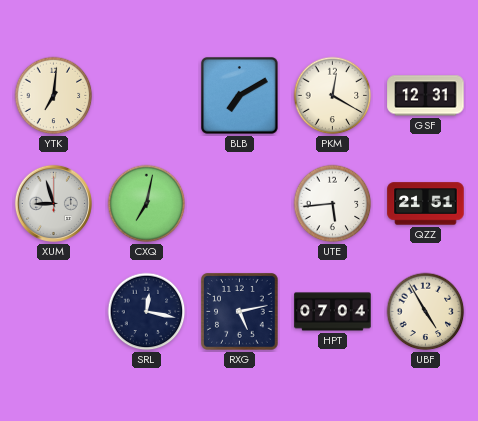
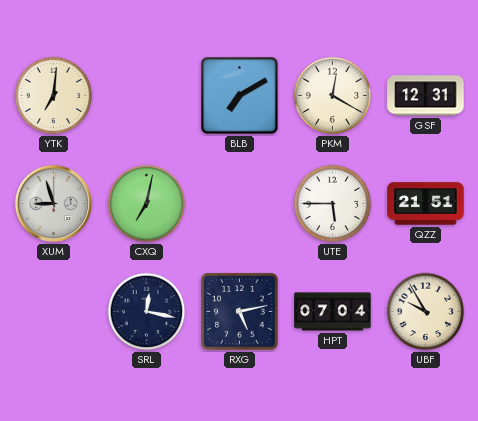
UTE: 5:44 -> 5:45
UBF: 4:55 -> 9:55
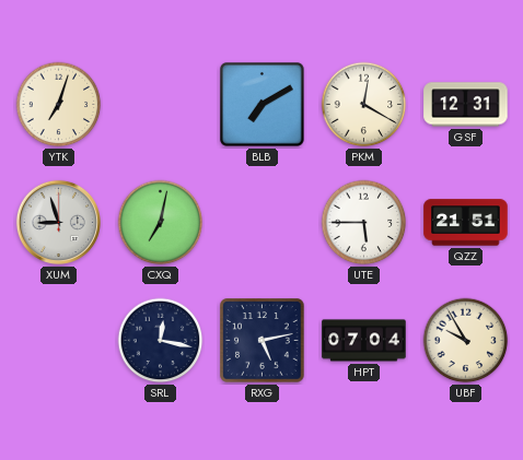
YTK: 7:01 -> 7:03
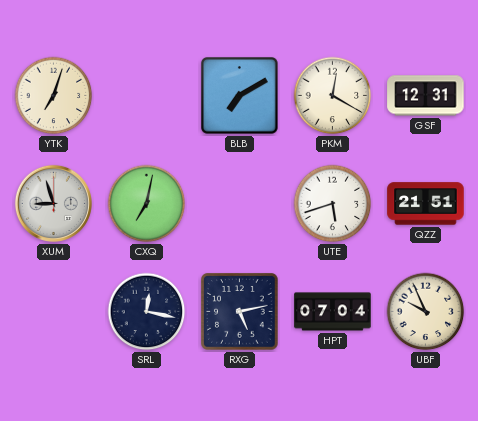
UTE: 5:45 -> 5:42
UBF: 9:55 -> 9:56
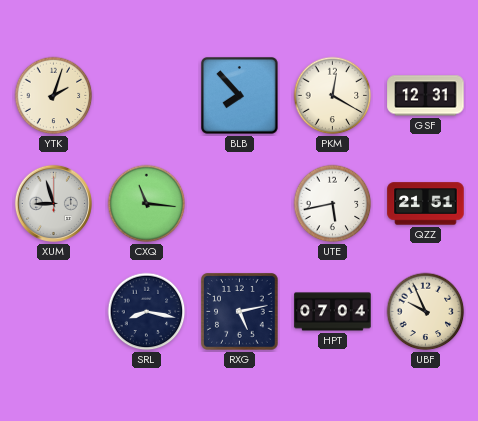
YTK: 7:03 -> 2:03
BLB: 7:10 -> 7:53
CXQ: 7:02 -> 11:16
UTE: 5:42 -> 5:43
SRL: 12:17 -> 8:17
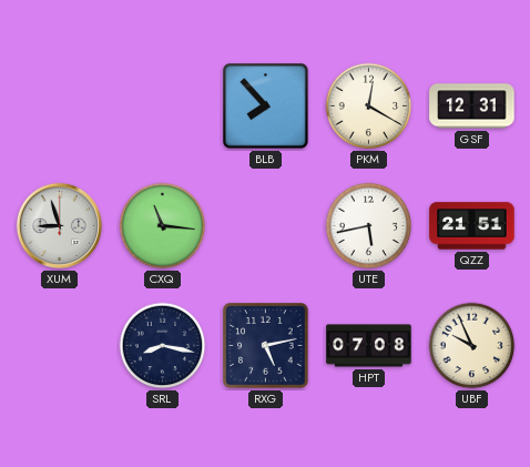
YTK: 2:03 -> none
HPT: 07:04 -> 07:08
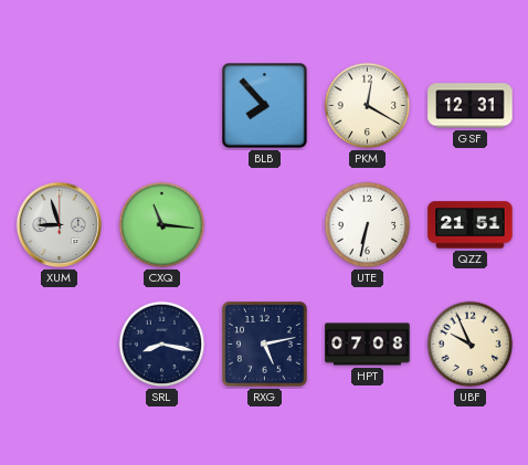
UTE: 5:43 -> 6:32
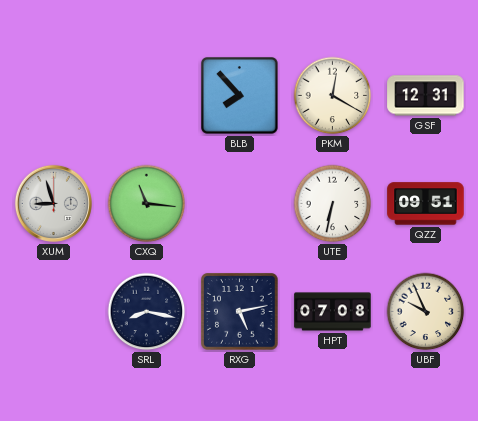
QZZ: 21:51 -> 09:51
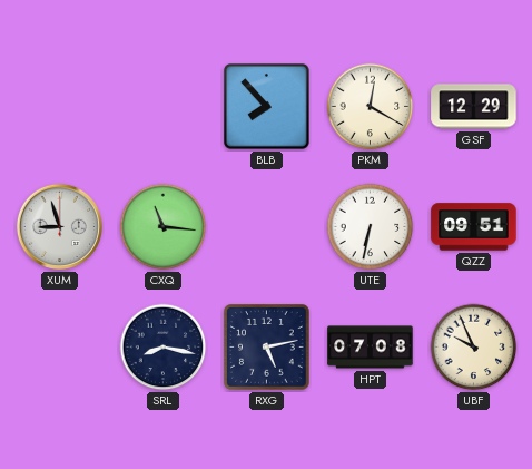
GSF: 12:31 -> 12:29
